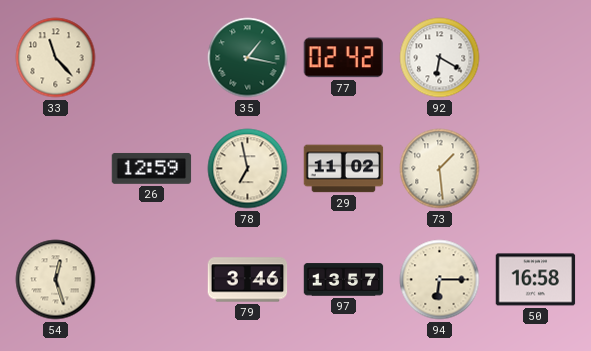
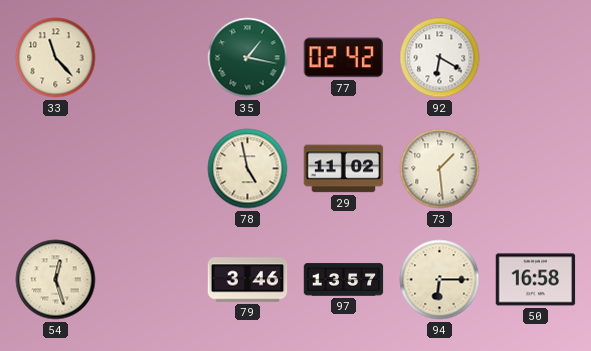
26: 12:59 -> none
78: 6:58 -> 4:58
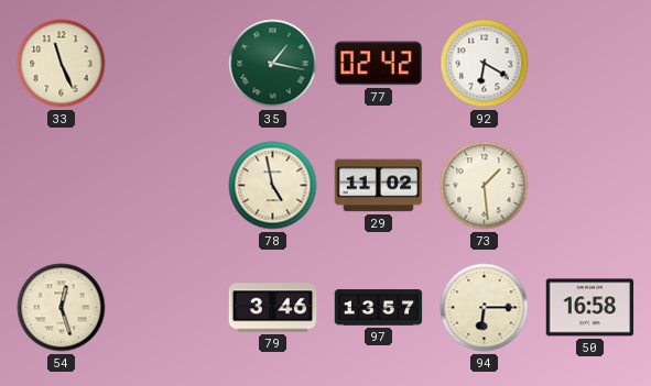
33: 11:23 -> 11:26
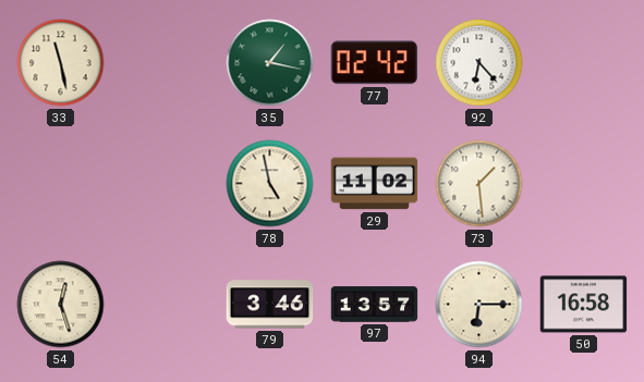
33: 11:26 -> 11:28
92: 6:20 -> 6:23
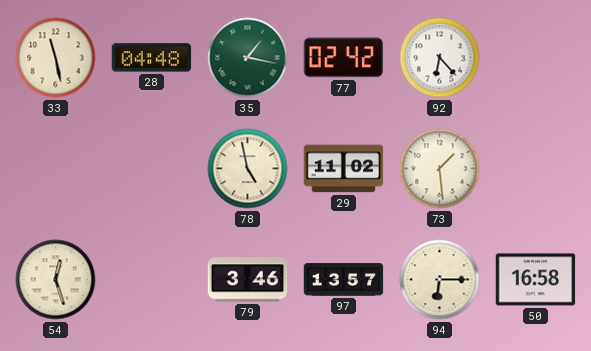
28: none -> 04:48
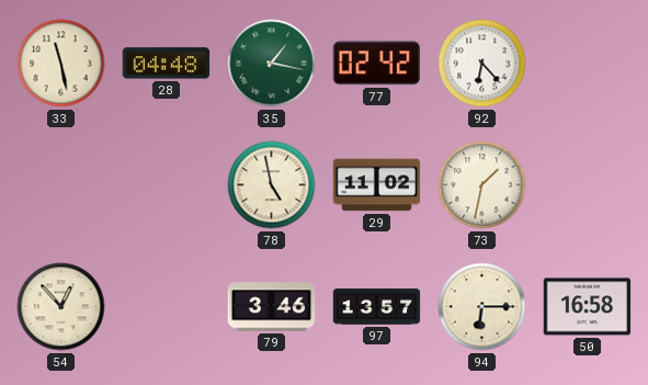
73: 1:29 -> 1:32
54: 12:27 -> 12:53
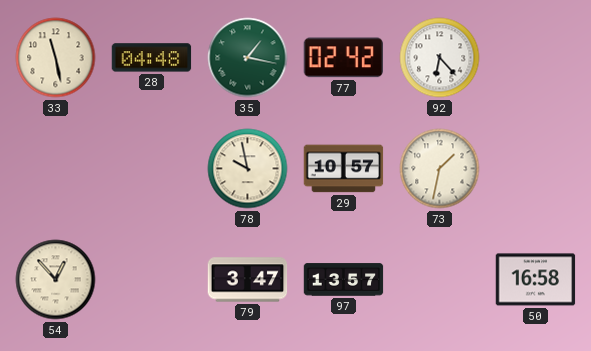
78: 4:58 -> 9:58
29: 11:02 -> 10:57
79: 3:46 -> 3:47
94: 6:15 -> none
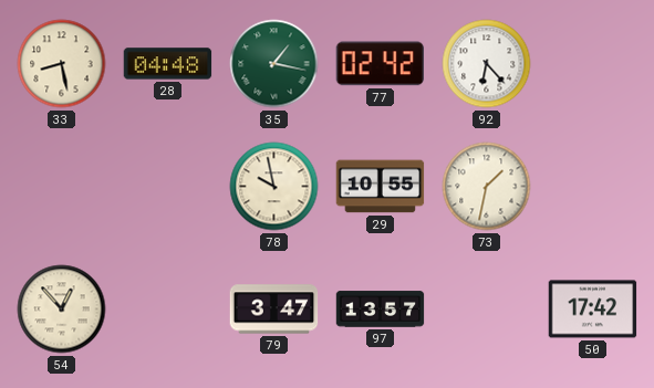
33: 11:28 -> 8:28
29: 10:57 -> 10:55
50: 16:58 -> 17:42
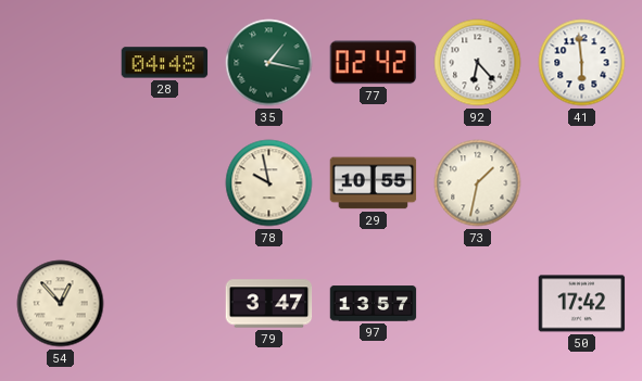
33: 8:28 -> none
41: none -> 5:59
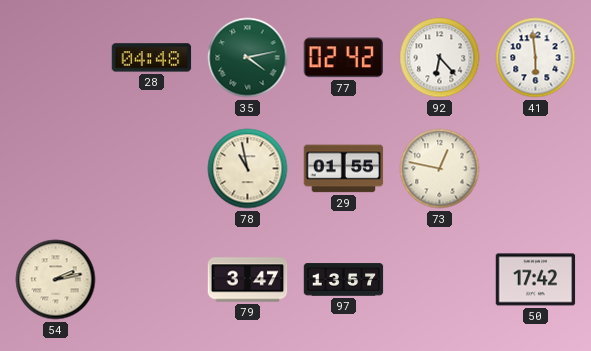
35: 1:17 -> 4:13
78: 9:58 -> 10:58
29: 10:55 -> 01:55
73: 1:32 -> 12:47
54: 12:53 -> 2:13
